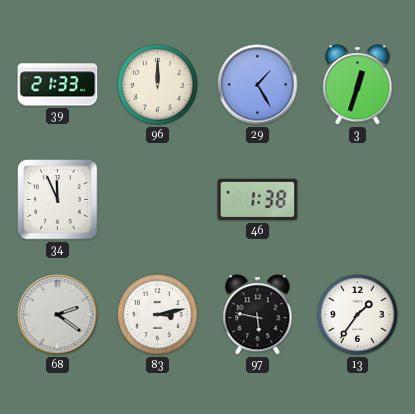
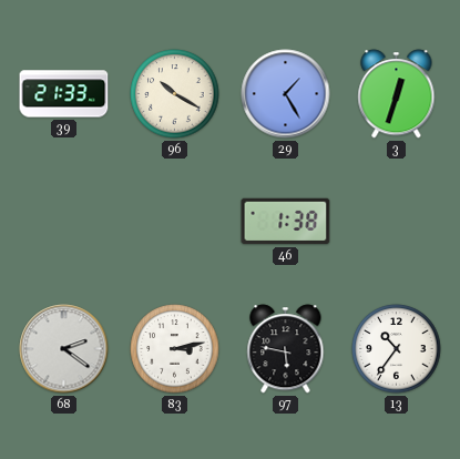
96: 12:00 -> 10:20
34: 11:56 -> none
13: 1:36 -> 10:36
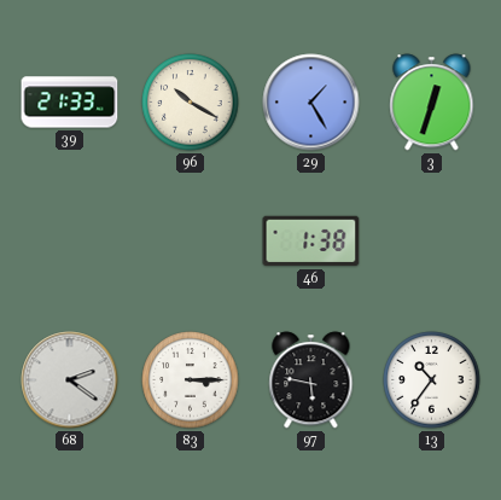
83: 3:13 -> 3:15
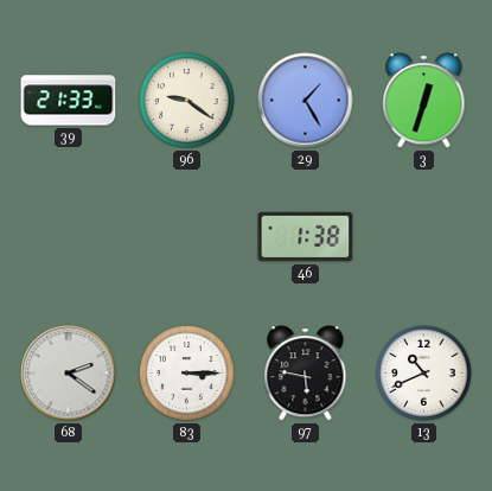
96: 10:20 -> 9:21
13: 10:36 -> 10:41
